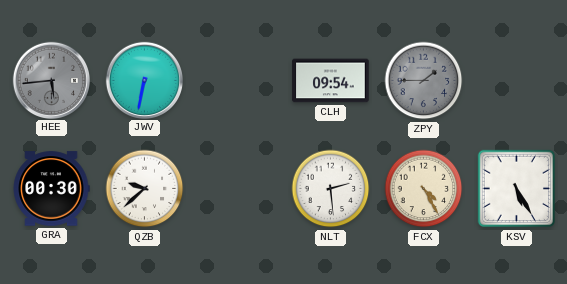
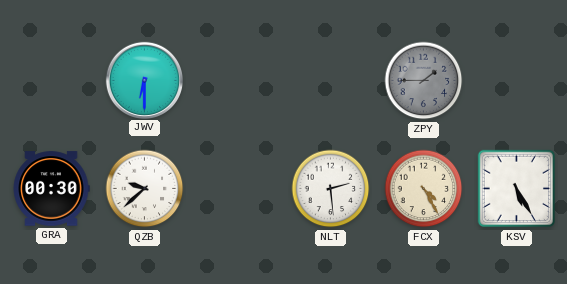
HEE: 5:44 -> none
JWV: 6:32 -> 6:30
CLH: 09:54 -> none
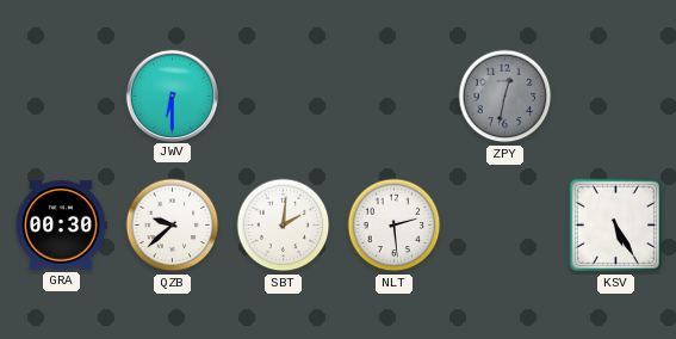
ZPY: 1:45 -> 12:32
SBT: none -> 2:01
FCX: 4:25 -> none
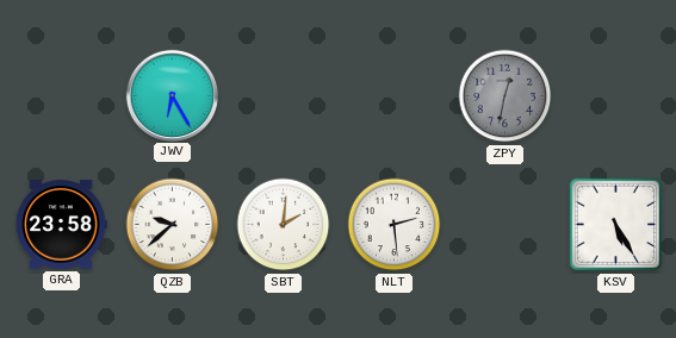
JWV: 6:30 -> 6:25
GRA: 00:30 -> 23:58
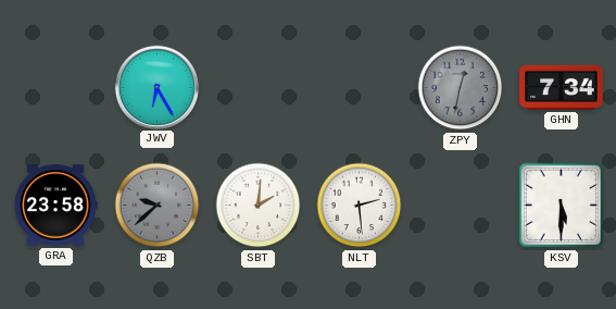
GHN: none -> 7:34
QZB dial: white -> grey
KSV: 5:25 -> 5:30
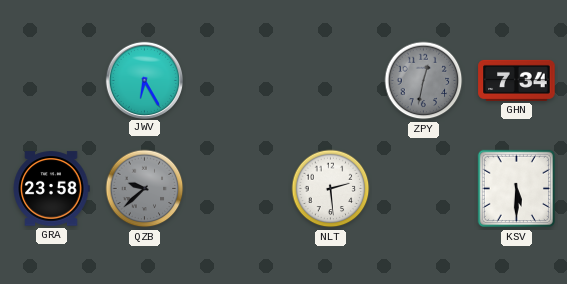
SBT: 2:01 -> none
